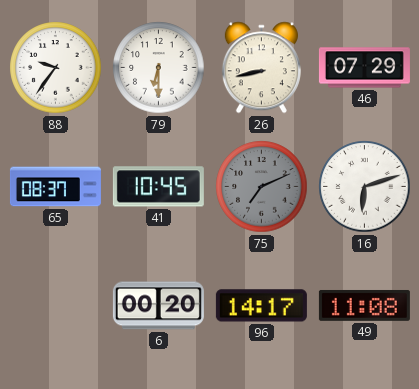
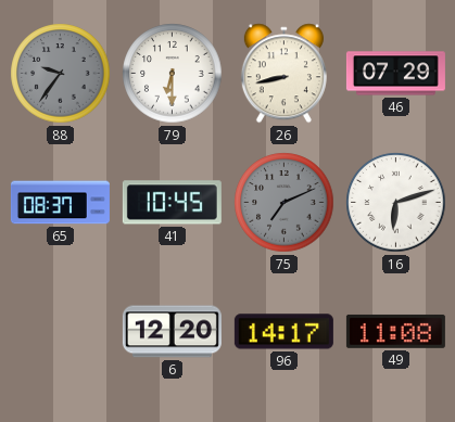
88 dial: white -> grey
6: 00:20 -> 12:20
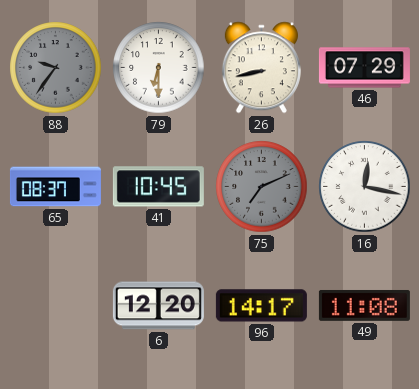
16: 6:12 -> 12:17
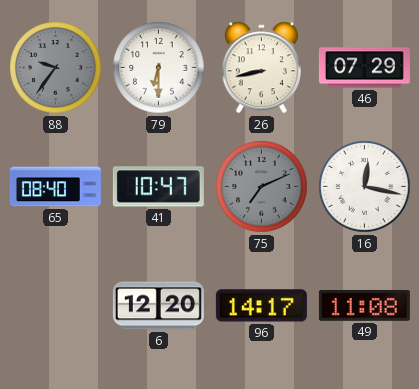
65: 08:37 -> 08:40
41: 10:45 -> 10:47
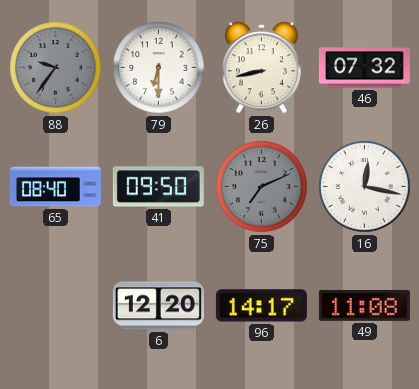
46: 07:29 -> 07:32
41: 10:47 -> 09:50
